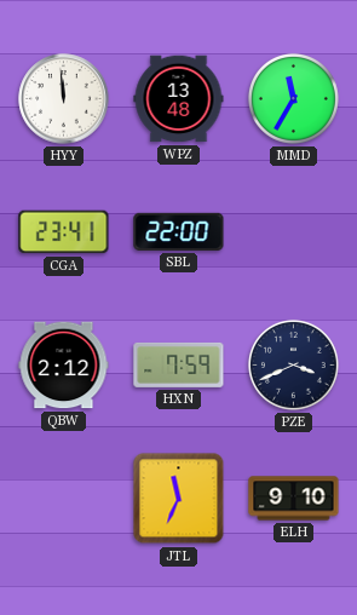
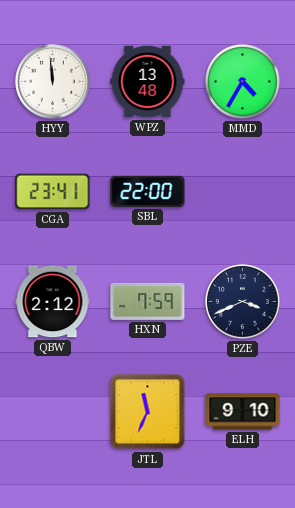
MMD: 11:35 -> 4:35
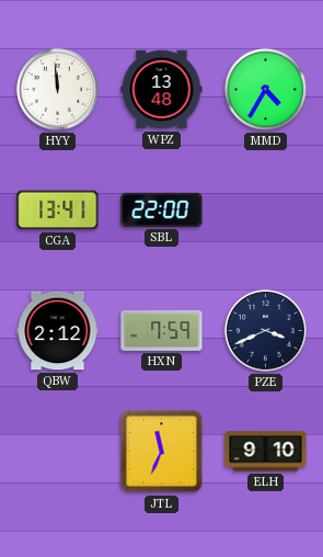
CGA: 23:41 -> 13:41
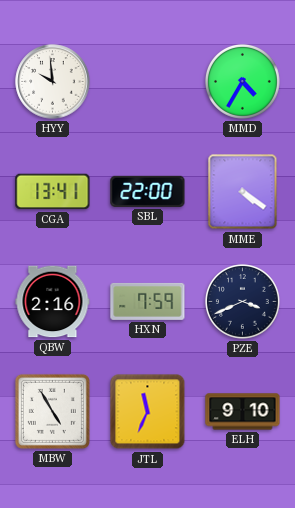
HYY: 11:59 -> 9:59
WPZ: 13:48 -> none
MME: none -> 4:21
QBW: 2:12 -> 2:16
MBW: none -> 4:55
